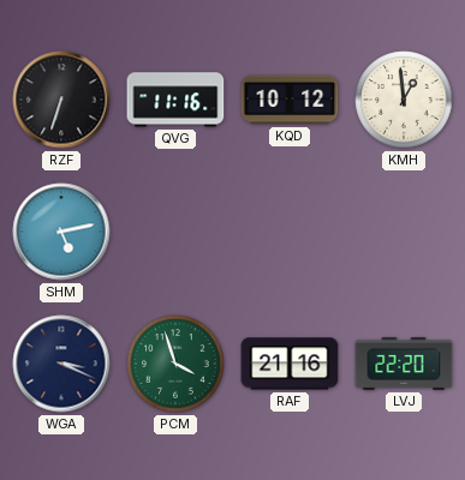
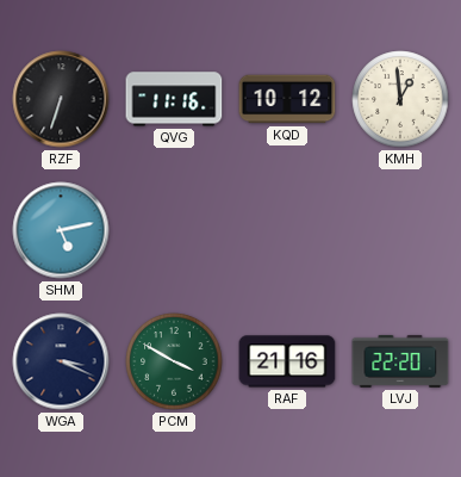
PCM: 3:57 -> 3:50
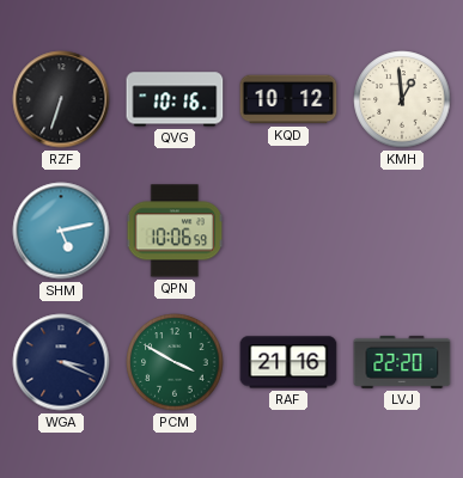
QVG: 11:16 -> 10:16
QPN: none -> 10:06
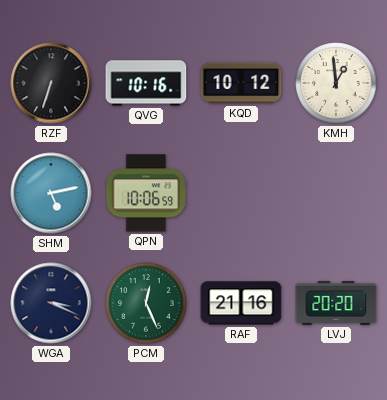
PCM: 3:50 -> 12:26
LVJ: 22:20 -> 20:20
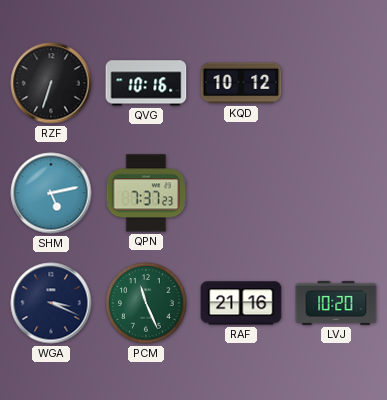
KMH: 12:59 -> none
QPN: 10:06 -> 7:37
PCM: 12:26 -> 11:26
LVJ: 20:20 -> 10:20
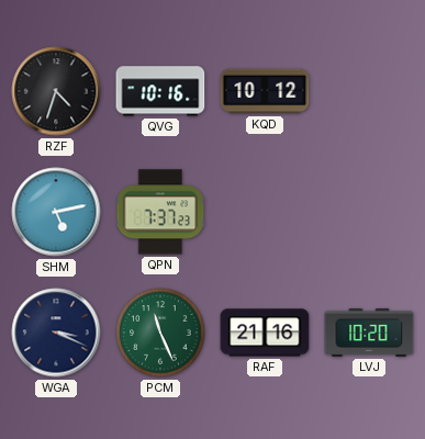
RZF: 6:33 -> 4:33
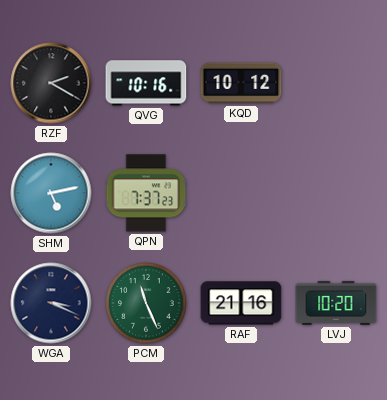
RZF: 4:33 -> 2:20
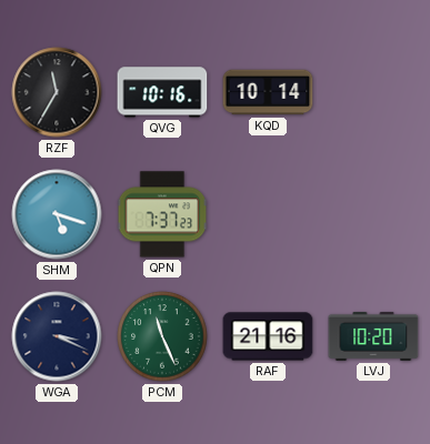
RZF: 2:20 -> 11:35
KQD: 10:12 -> 10:14
SHM: 5:13 -> 5:18
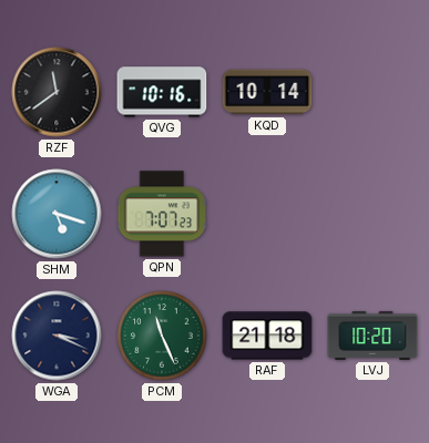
RZF: 11:35 -> 11:39
QPN: 7:37 -> 7:07
RAF: 21:16 -> 21:18
